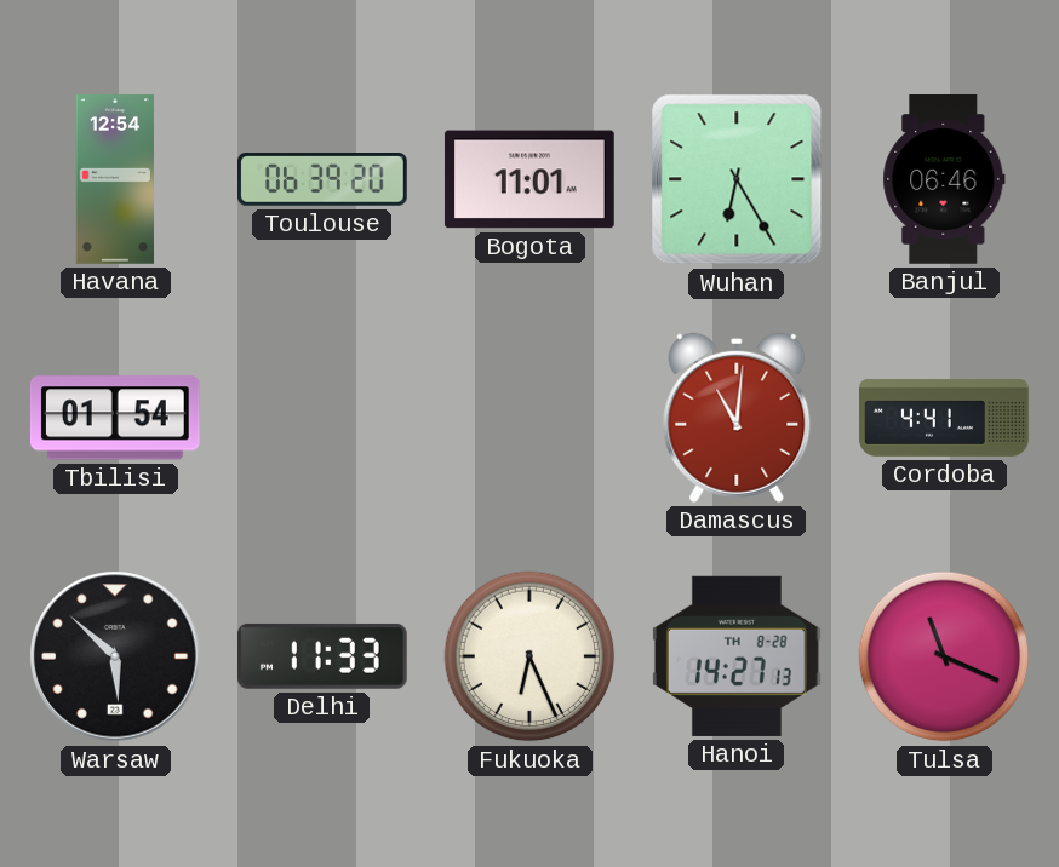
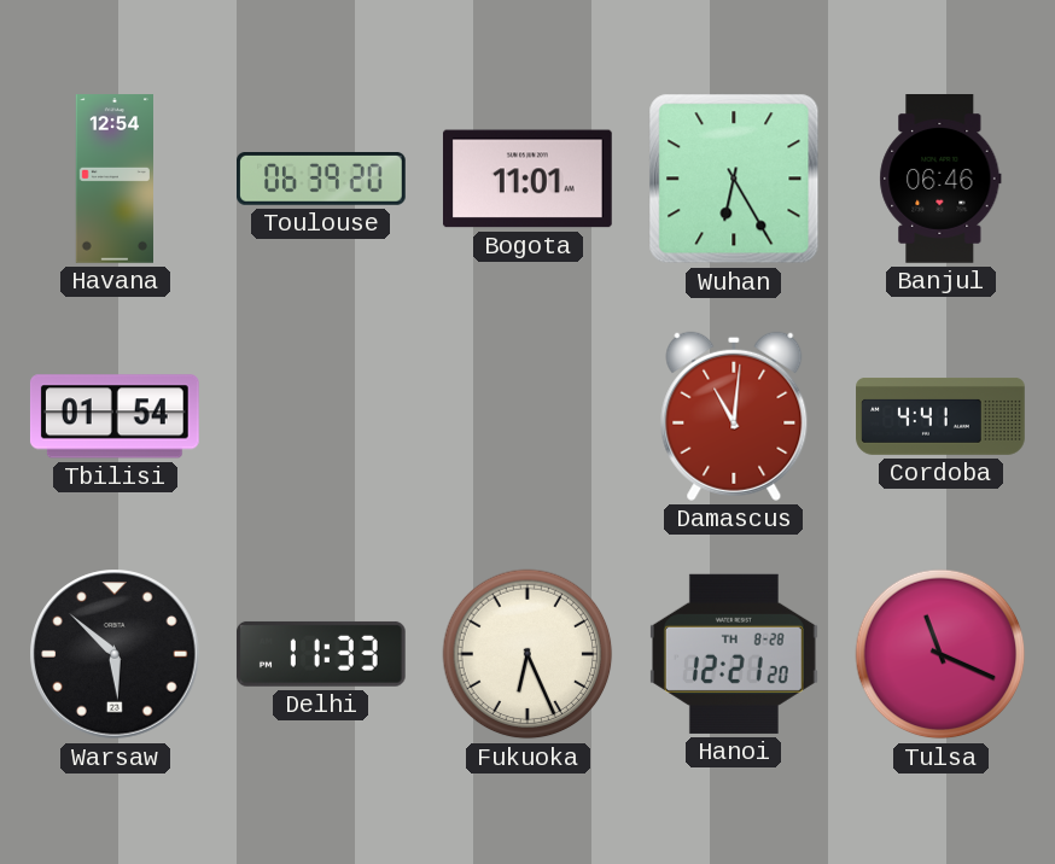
Hanoi: 14:27 -> 12:21
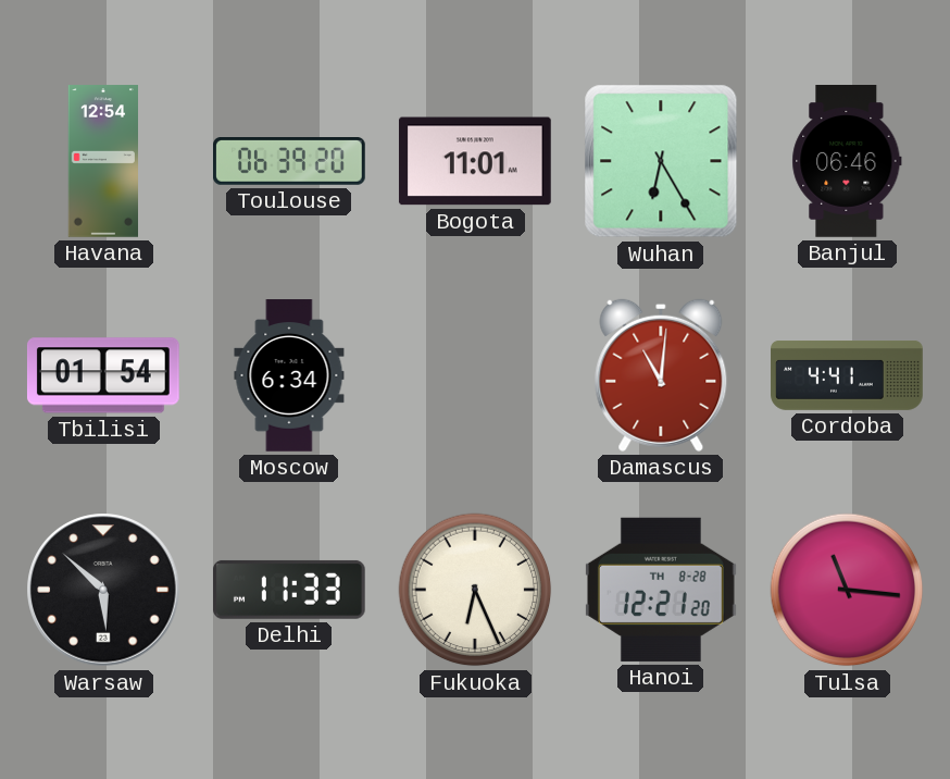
Moscow: none -> 6:34
Tulsa: 11:19 -> 11:16
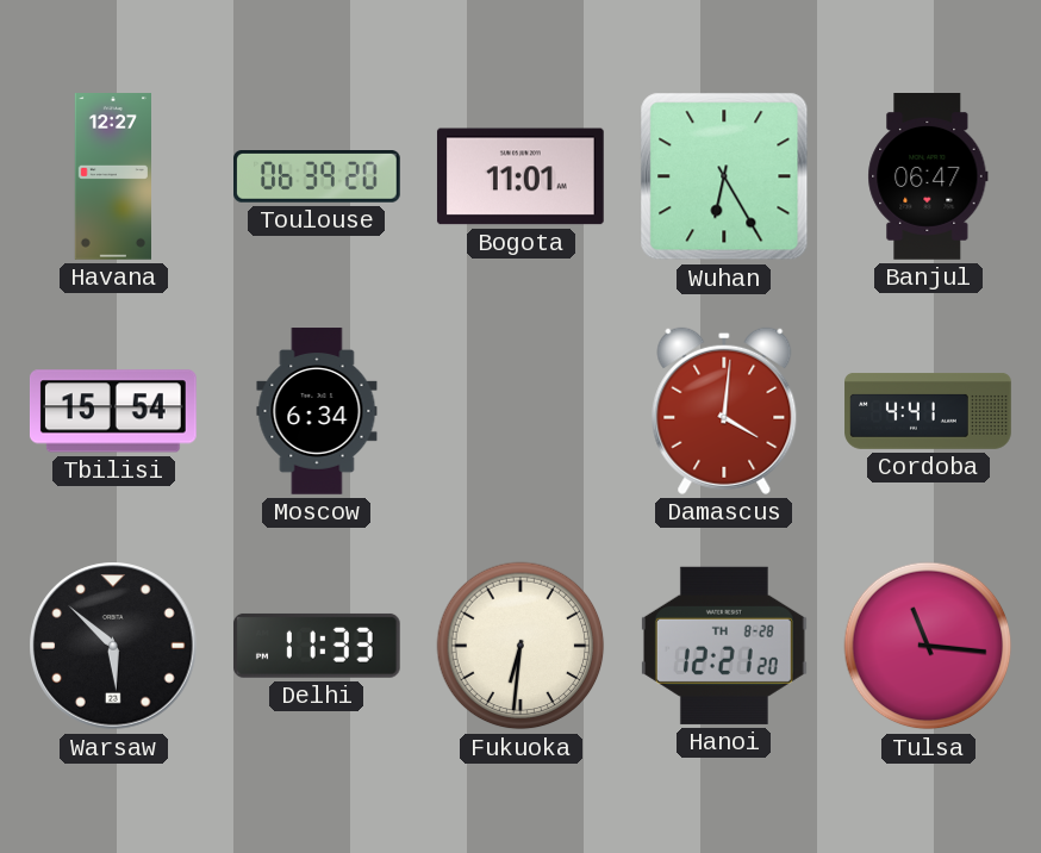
Havana: 12:54 -> 12:27
Banjul: 06:46 -> 06:47
Tbilisi: 01:54 -> 15:54
Damascus: 11:01 -> 4:01
Fukuoka: 6:26 -> 6:31
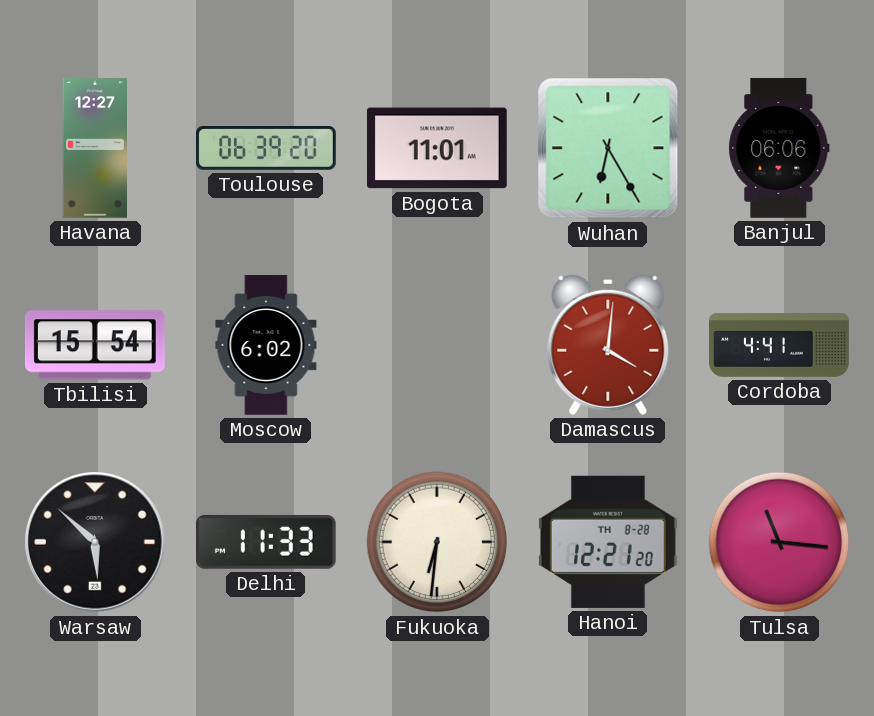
Banjul: 06:47 -> 06:06
Moscow: 6:34 -> 6:02
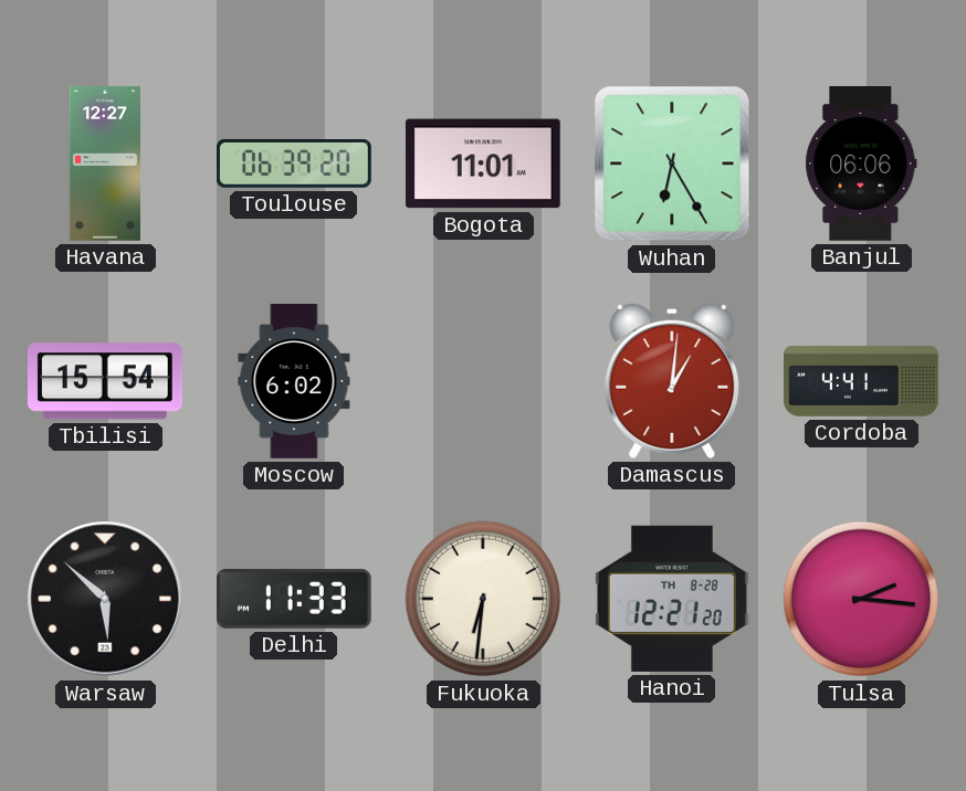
Damascus: 4:01 -> 1:01
Tulsa: 11:16 -> 2:16
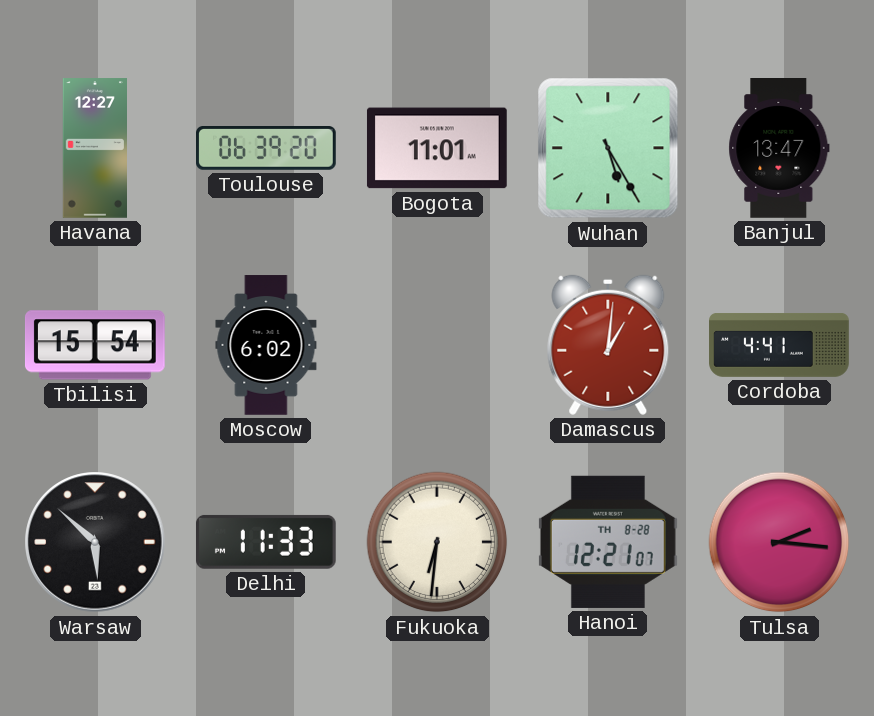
Wuhan: 6:25 -> 5:25
Banjul: 06:06 -> 13:47
Hanoi: 12:21:20 -> 12:21:07
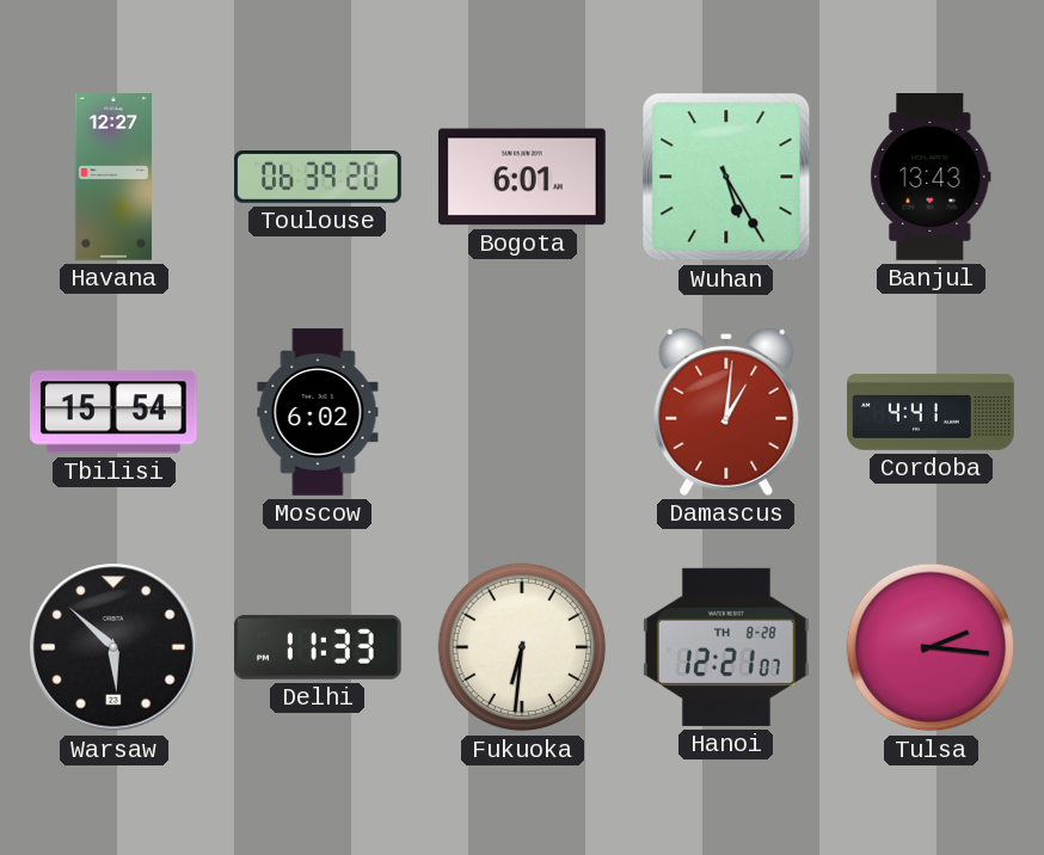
Bogota: 11:01 -> 6:01
Banjul: 13:47 -> 13:43
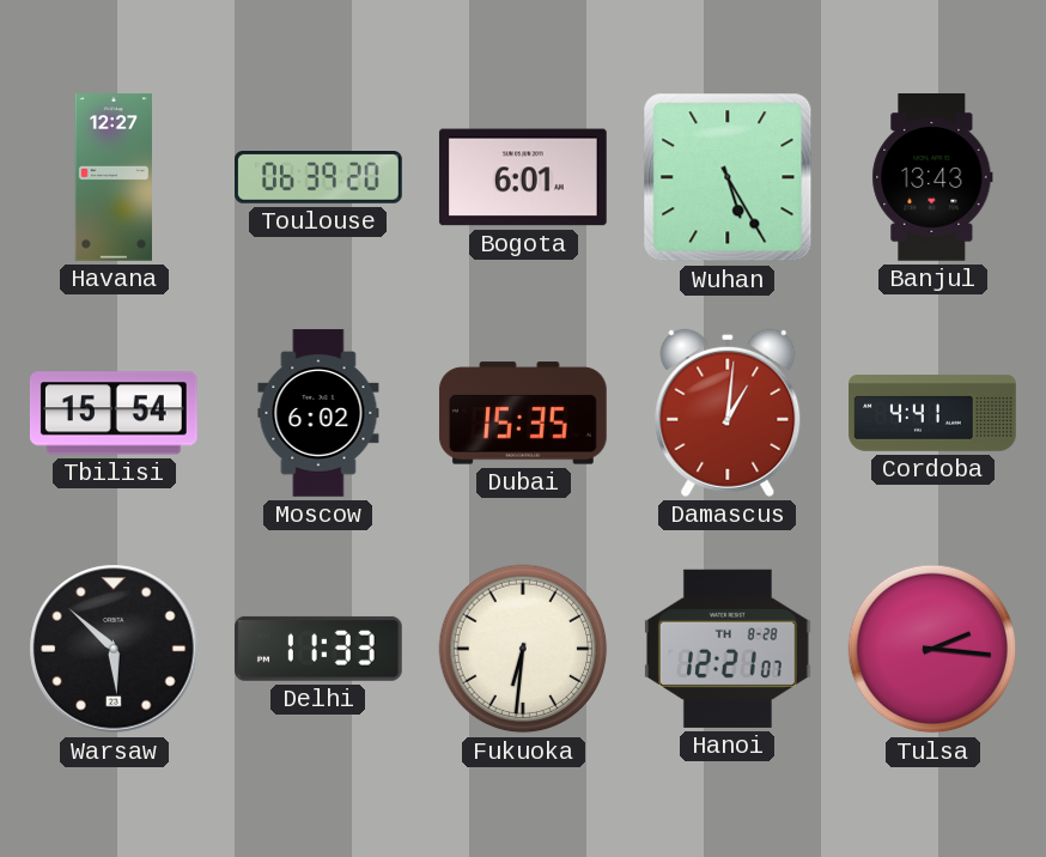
Dubai: none -> 15:35
